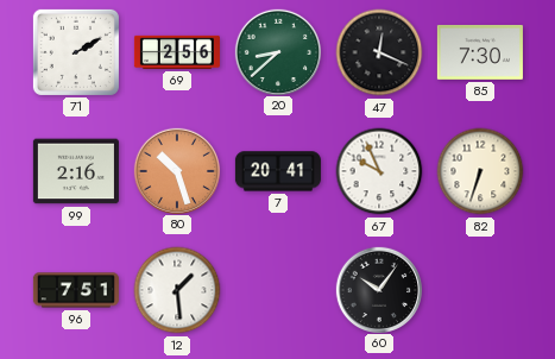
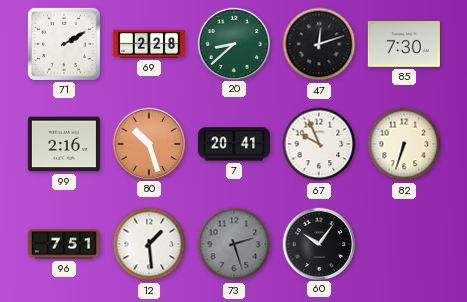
69: 2:56 -> 2:28
47: 12:19 -> 12:12
73: none -> 2:27
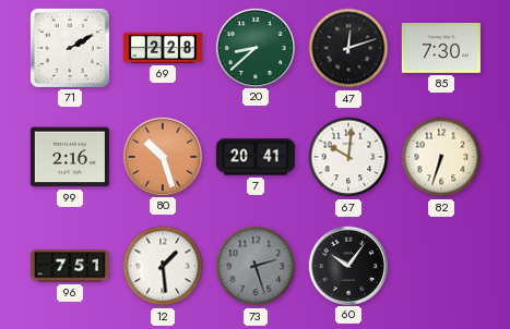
67: 9:56 -> 10:01
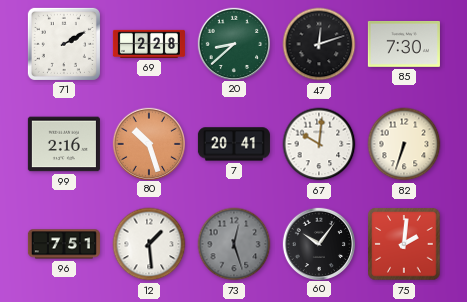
73: 2:27 -> 12:27
75: none -> 2:01
